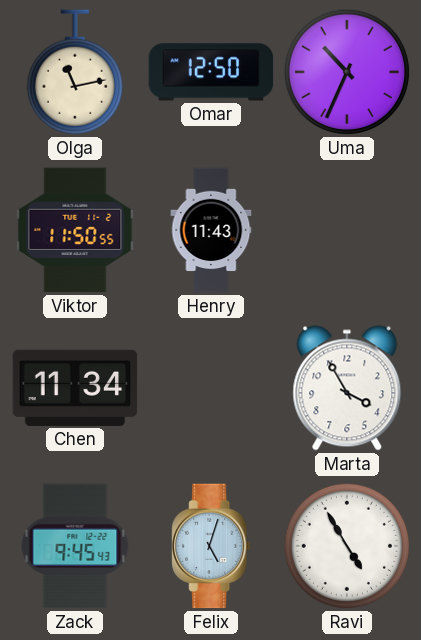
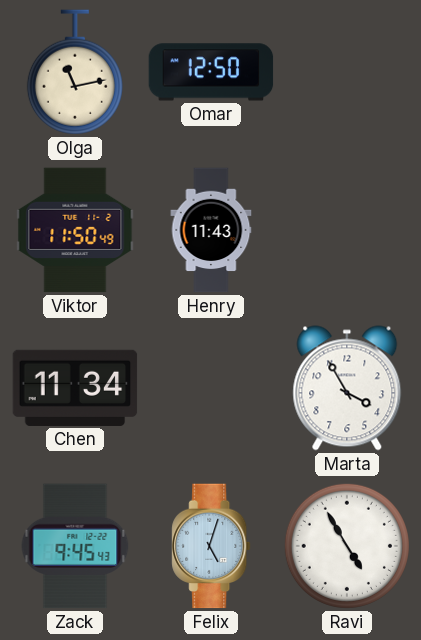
Uma: 10:34 -> none
Viktor: 11:50:55 -> 11:50:49
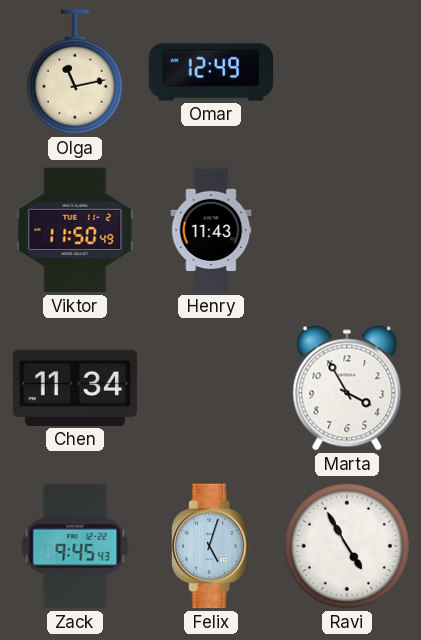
Omar: 12:50 -> 12:49
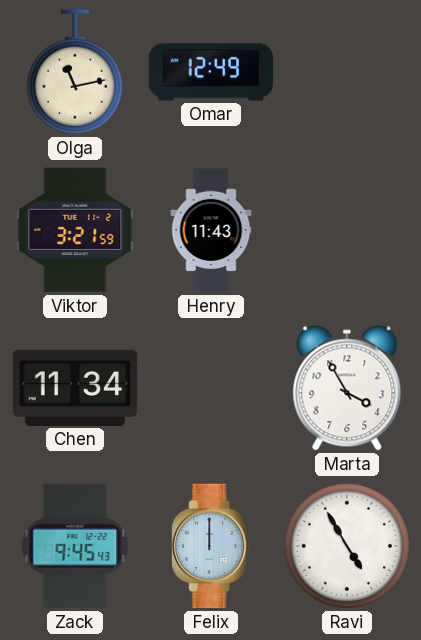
Viktor: 11:50 -> 3:21
Felix: 5:03 -> 12:00
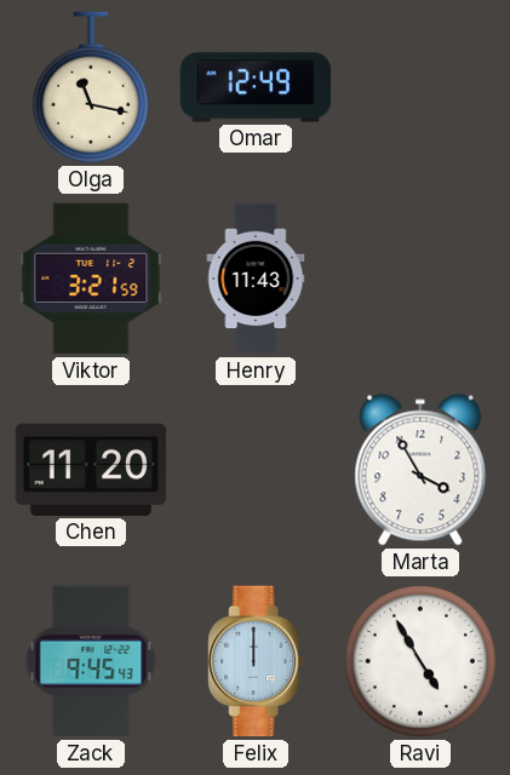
Olga: 11:13 -> 11:17
Chen: 11:34 -> 11:20
